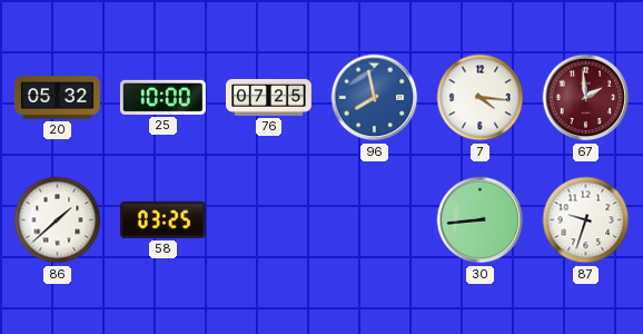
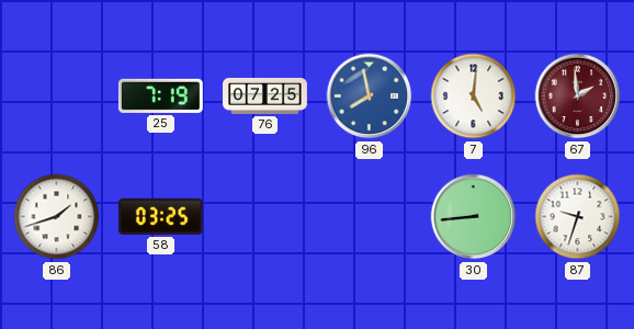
20: 05:32 -> none
25: 10:00 -> 7:19
7: 4:16 -> 5:01
86: 1:38 -> 1:42
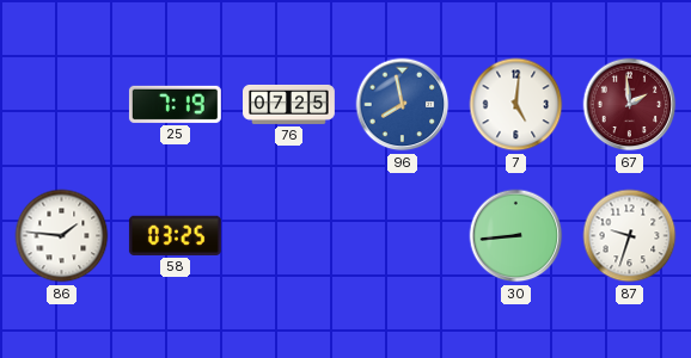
86: 1:42 -> 1:46
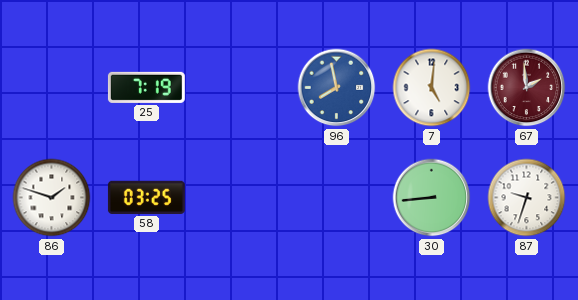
76: 07:25 -> none
86: 1:46 -> 1:48
